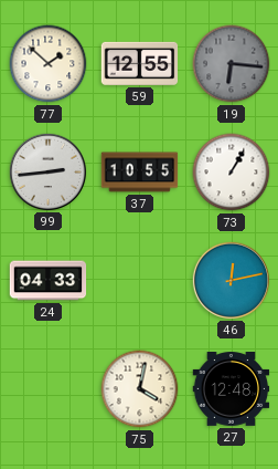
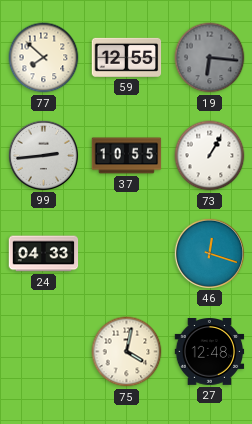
77: 1:52 -> 7:52
46: 12:13 -> 12:18
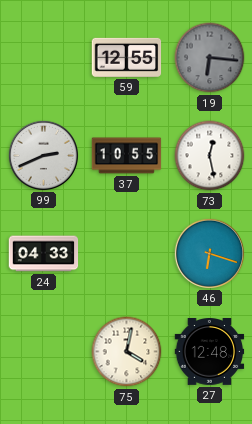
77: 7:52 -> none
99: 2:44 -> 2:41
73: 1:05 -> 12:28
46: 12:18 -> 6:18
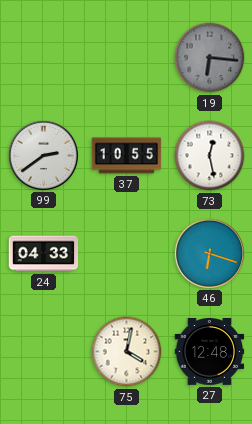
59: 12:55 -> none
99: 2:41 -> 2:39
